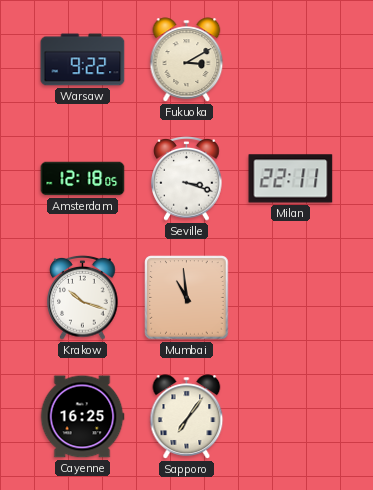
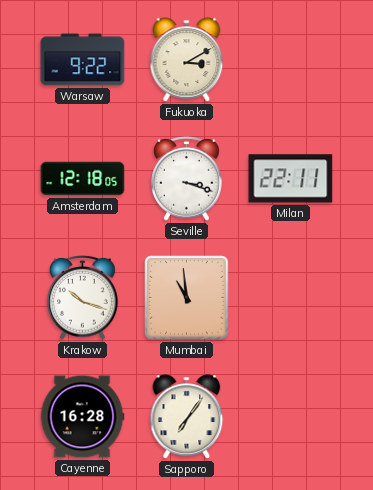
Cayenne: 16:25 -> 16:28
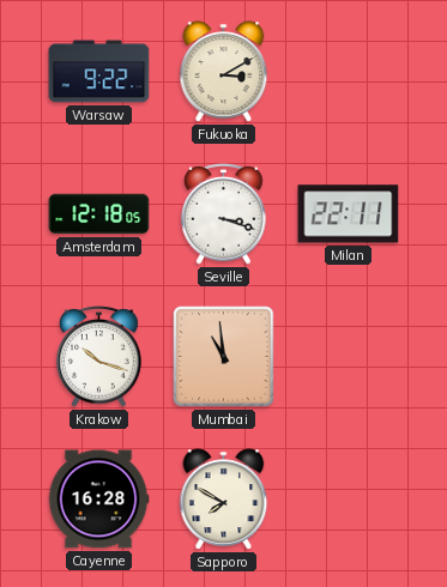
Sapporo: 7:06 -> 7:50
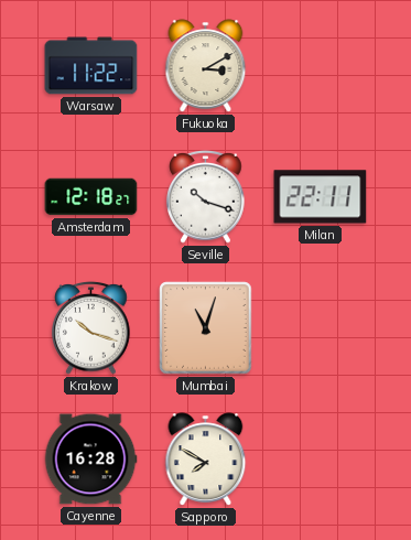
Warsaw: 9:22 -> 11:22
Amsterdam: 12:18:05 -> 12:18:27
Seville: 3:18 -> 10:18
Mumbai: 10:59 -> 11:03
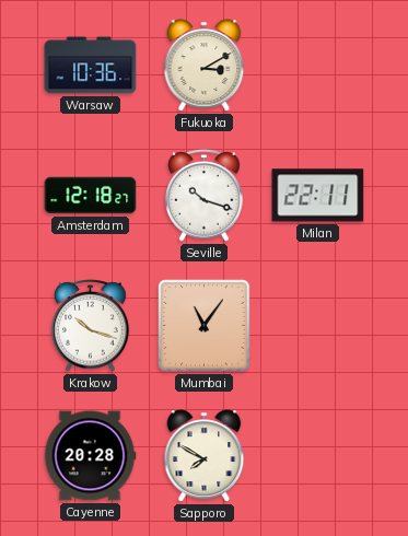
Warsaw: 11:22 -> 10:36
Mumbai: 11:03 -> 11:06
Cayenne: 16:28 -> 20:28
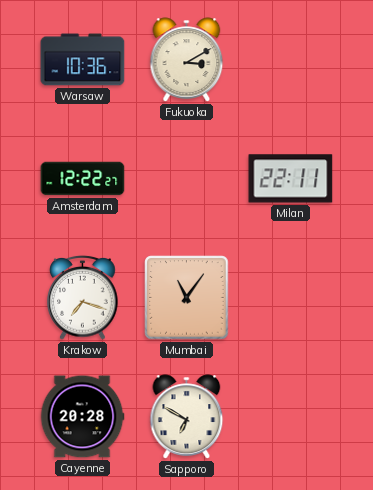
Amsterdam: 12:18 -> 12:22
Seville: 10:18 -> none
Krakow: 10:18 -> 7:18
Sapporo: 7:50 -> 6:50
